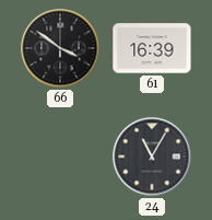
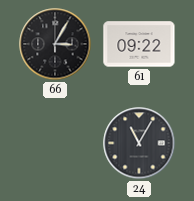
66: 3:51 -> 3:05
61: 16:39 -> 09:22
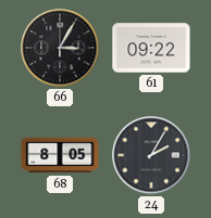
68: none -> 8:05
24: 11:05 -> 2:05
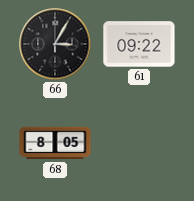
24: 2:05 -> none
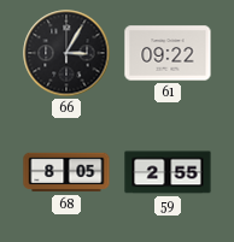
59: none -> 2:55
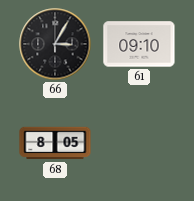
61: 09:22 -> 09:10
59: 2:55 -> none
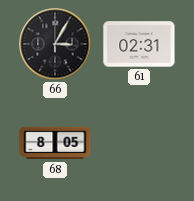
61: 09:10 -> 02:31
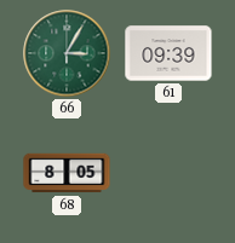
66 dial: black -> green
61: 02:31 -> 09:39
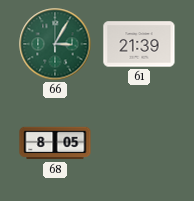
61: 09:39 -> 21:39
